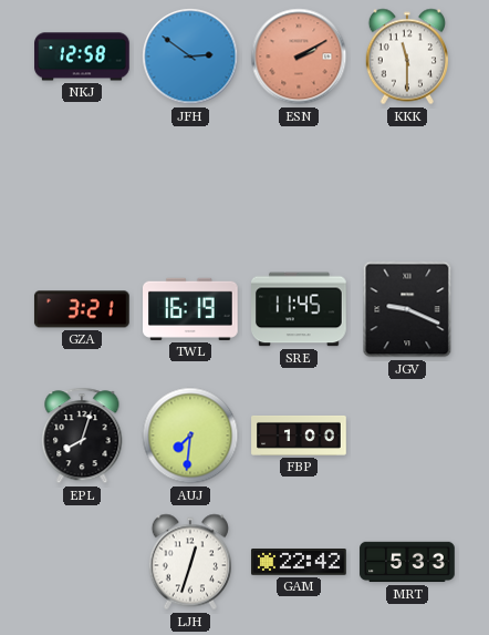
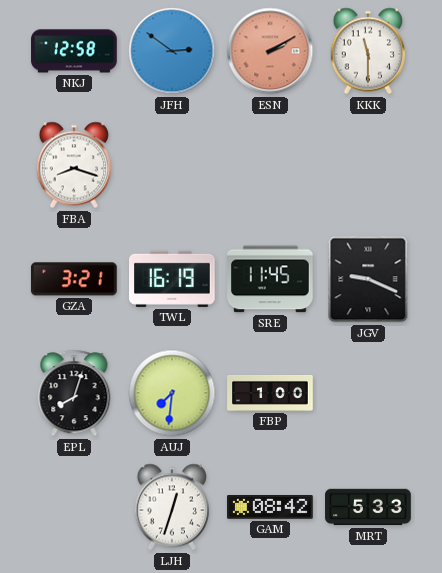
FBA: none -> 8:18
GAM: 22:42 -> 08:42
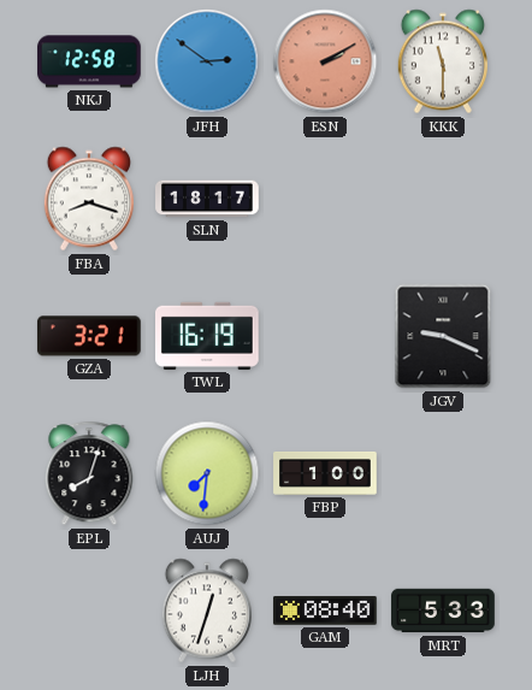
SLN: none -> 18:17
SRE: 11:45 -> none
GAM: 08:42 -> 08:40
